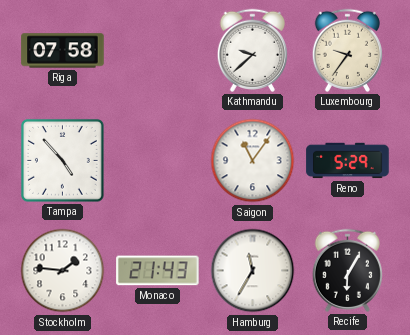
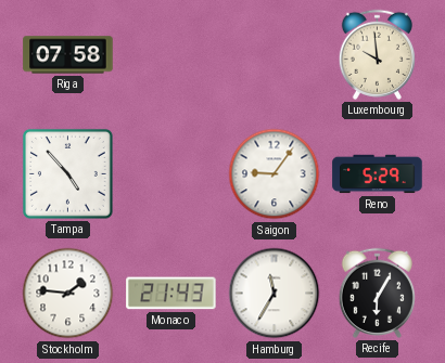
Kathmandu: 9:38 -> none
Luxembourg: 9:36 -> 9:59
Saigon: 11:06 -> 9:06
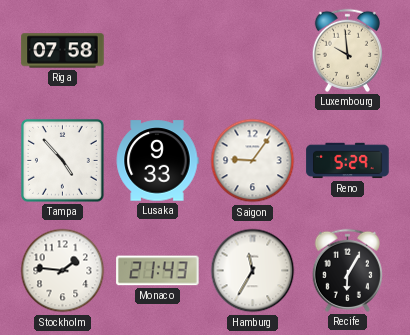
Lusaka: none -> 9:33
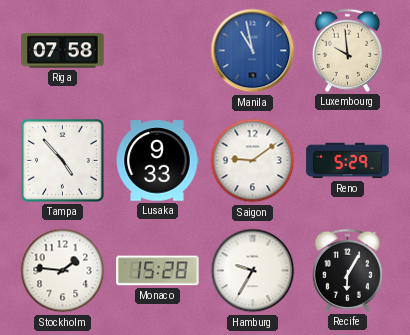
Manila: none -> 10:58
Saigon: 9:06 -> 9:09
Monaco: 21:43 -> 15:28
Hamburg: 11:35 -> 9:35
